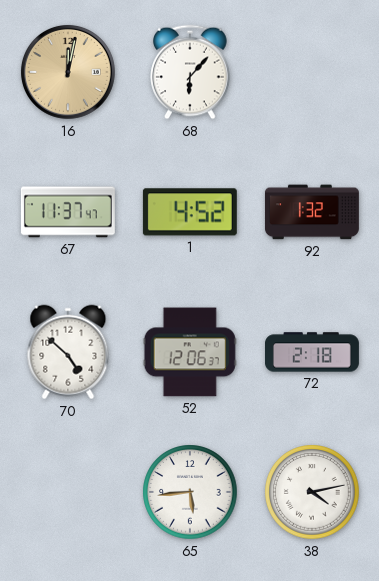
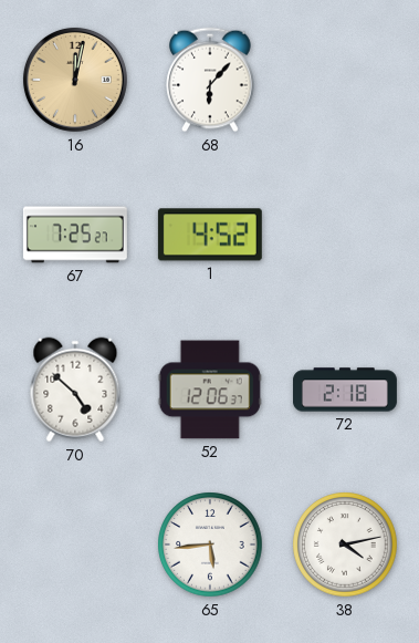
67: 11:37 -> 7:25
92: 1:32 -> none
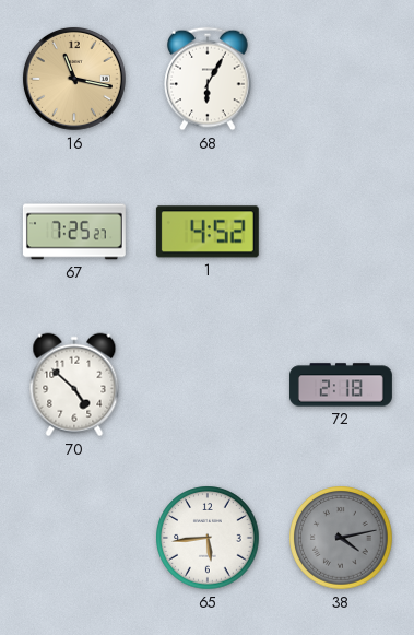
16: 12:02 -> 11:17
68: 6:07 -> 6:05
52: 12:06 -> none
38 dial: white -> grey
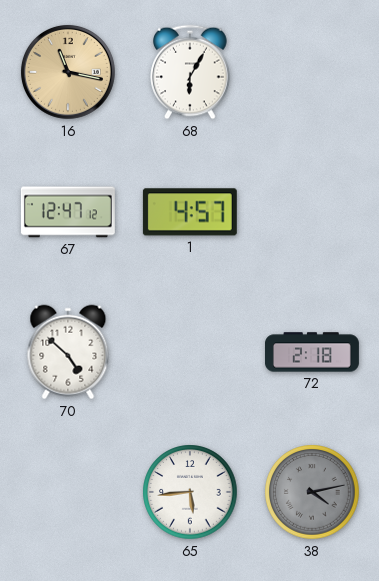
67: 7:25 -> 12:47
1: 4:52 -> 4:57
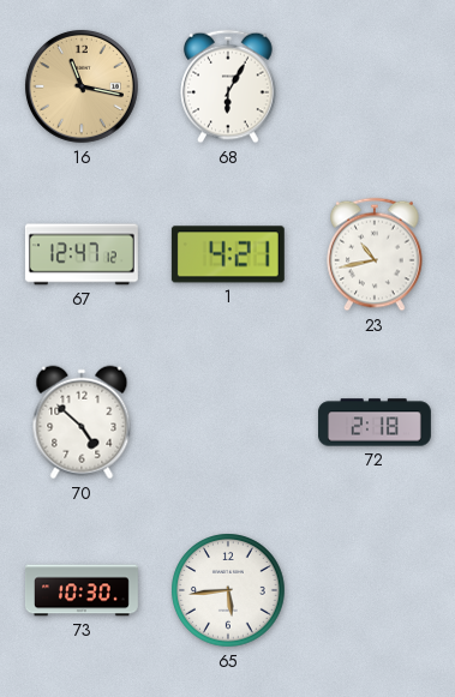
1: 4:57 -> 4:21
23: none -> 10:43
73: none -> 10:30
38: 4:13 -> none
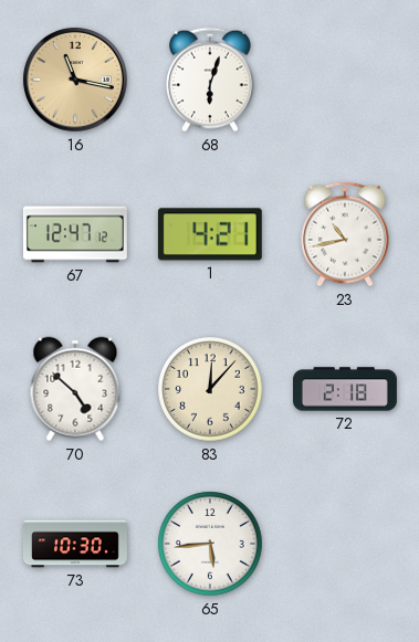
68: 6:05 -> 6:03
83: none -> 12:07
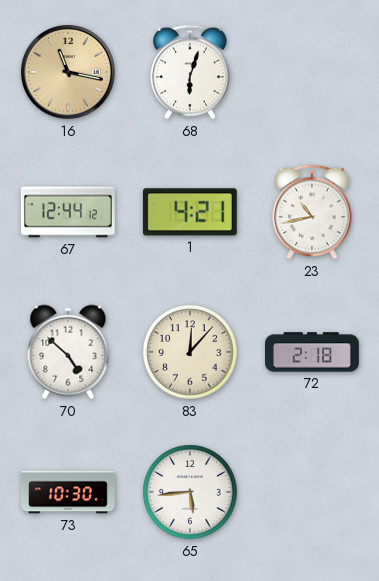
67: 12:47 -> 12:44
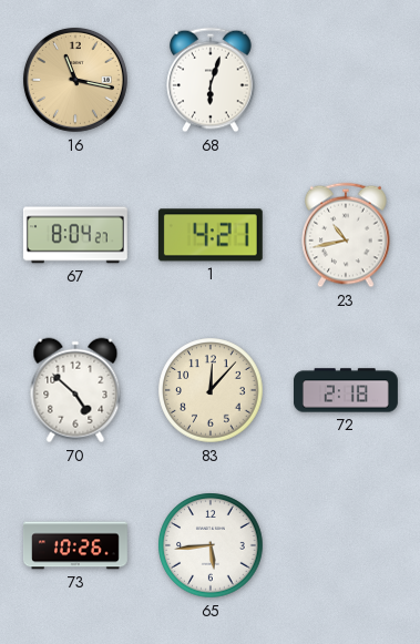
67: 12:44 -> 8:04
73: 10:30 -> 10:26
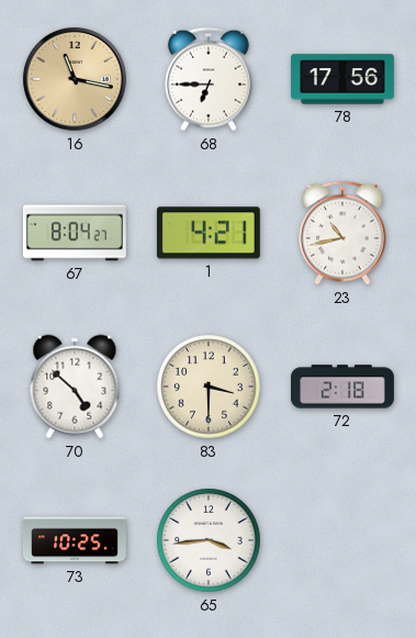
68: 6:03 -> 6:45
78: none -> 17:56
83: 12:07 -> 3:30
73: 10:26 -> 10:25
65: 5:44 -> 3:44
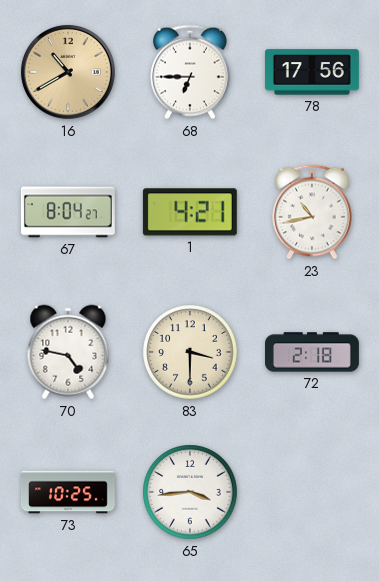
16: 11:17 -> 10:40
70: 4:52 -> 4:47
